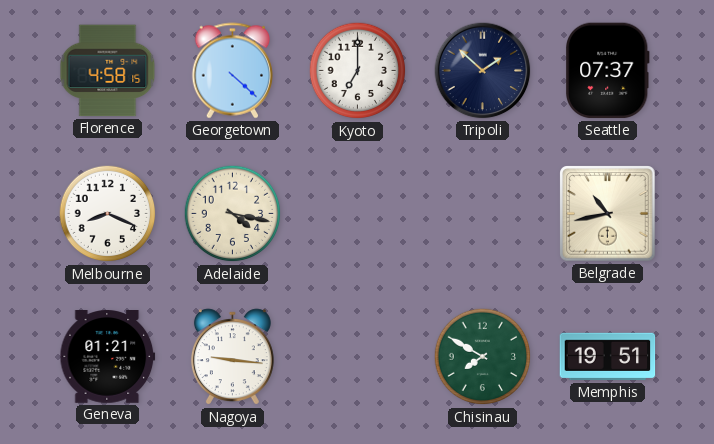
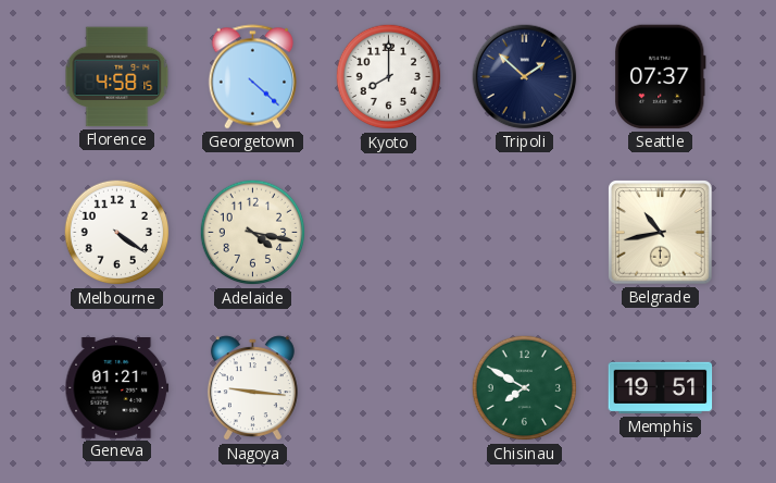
Kyoto: 7:00 -> 8:00
Melbourne: 8:19 -> 4:21
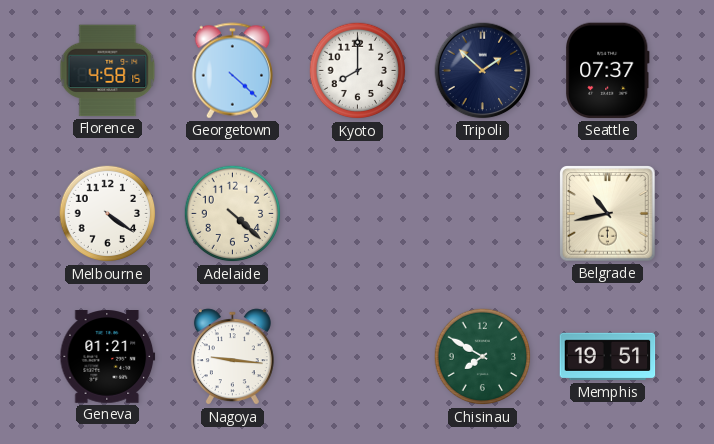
Adelaide: 4:17 -> 4:22
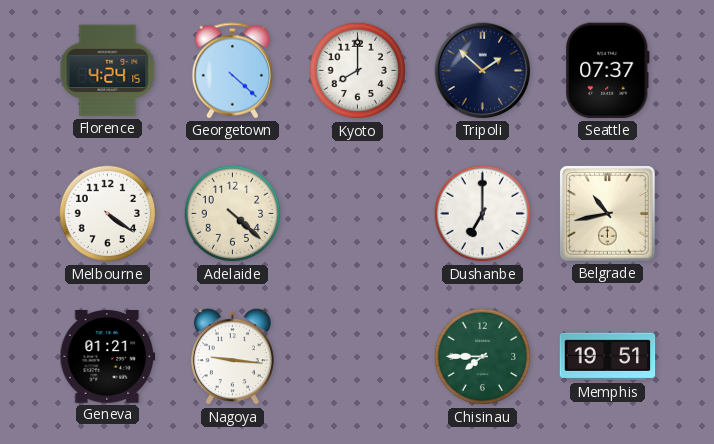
Florence: 4:58 -> 4:24
Dushanbe: none -> 7:00
Chisinau: 7:50 -> 7:45
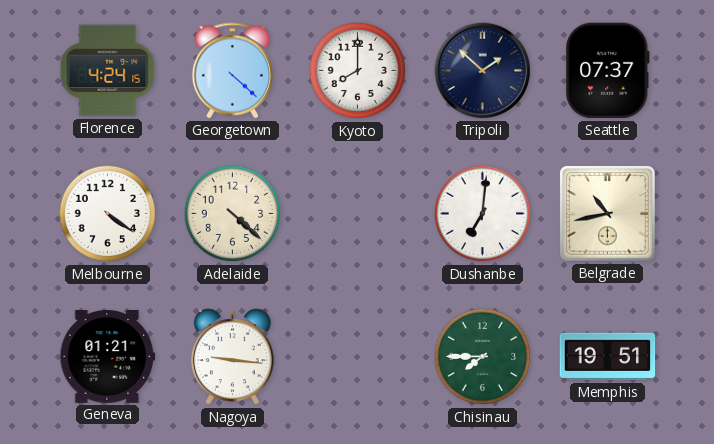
Dushanbe: 7:00 -> 7:01
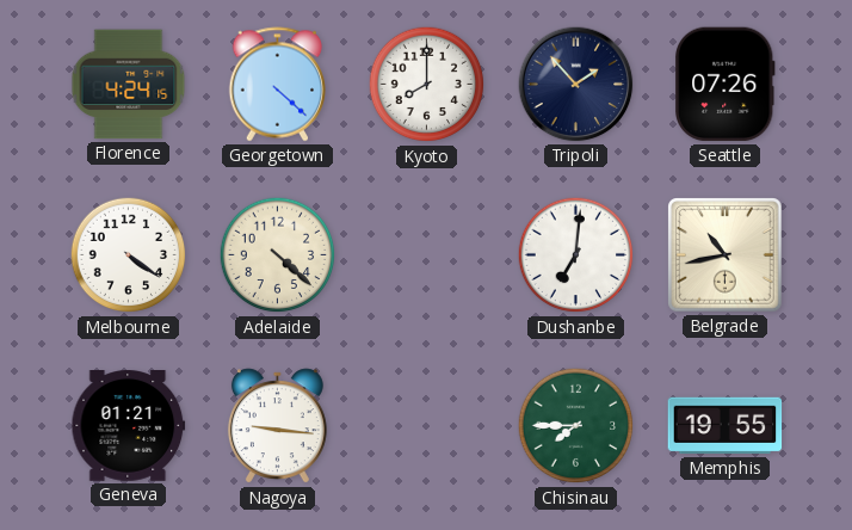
Tripoli: 1:52 -> 1:53
Seattle: 07:37 -> 07:26
Memphis: 19:51 -> 19:55
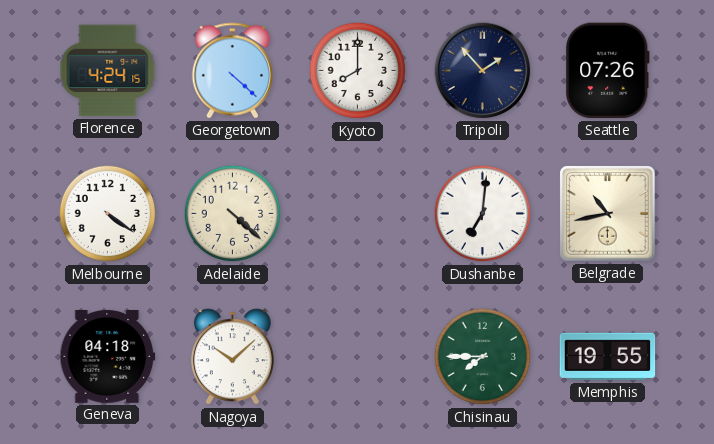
Geneva: 01:21 -> 04:18
Nagoya: 9:16 -> 10:08
